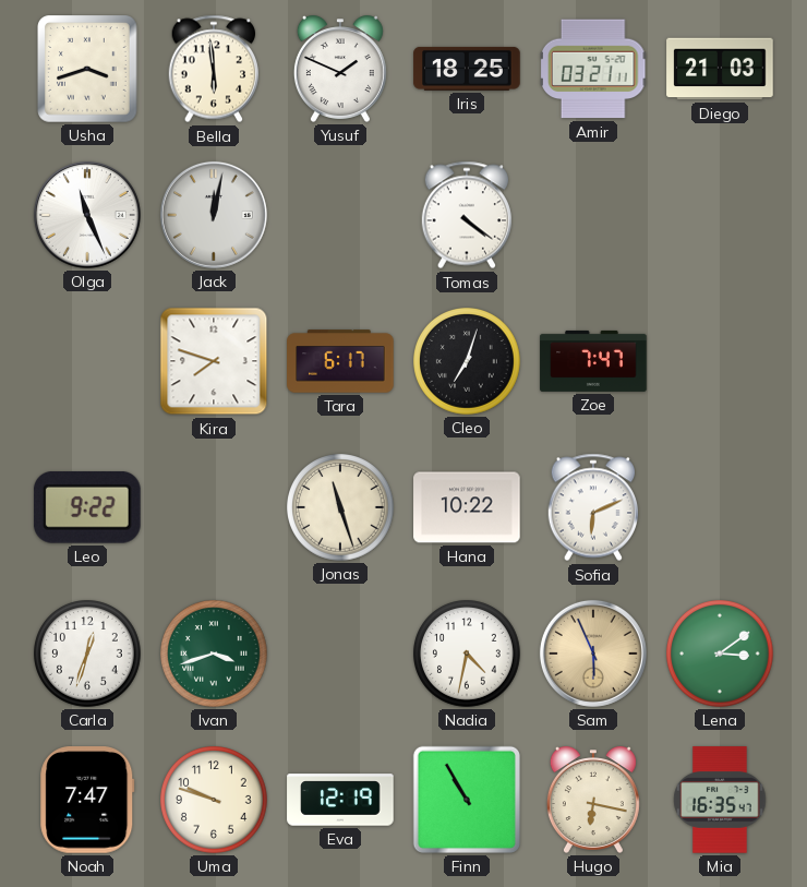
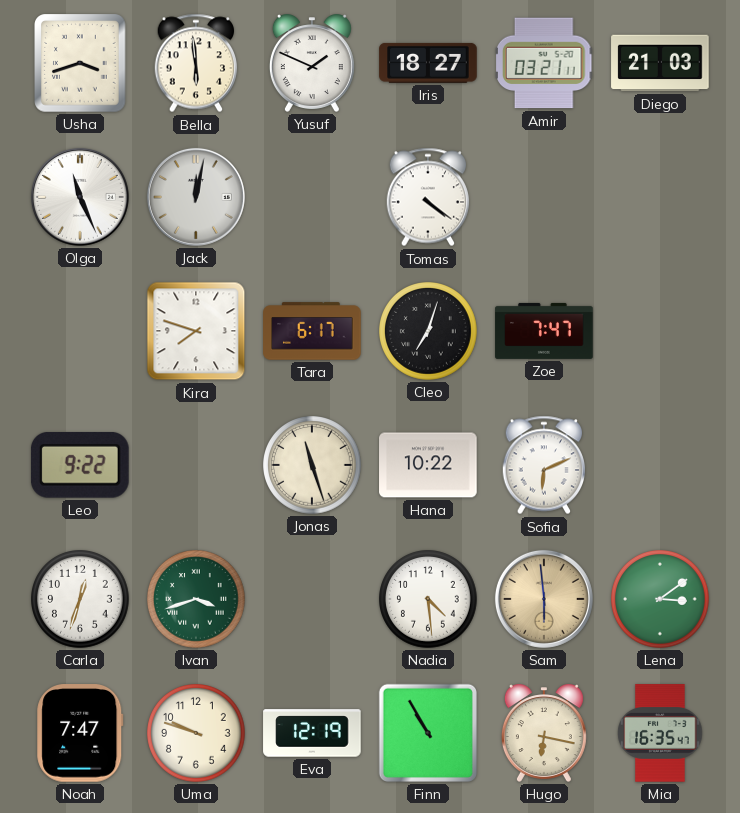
Iris: 18:25 -> 18:27
Nadia: 4:32 -> 4:29
Sam: 5:56 -> 5:59
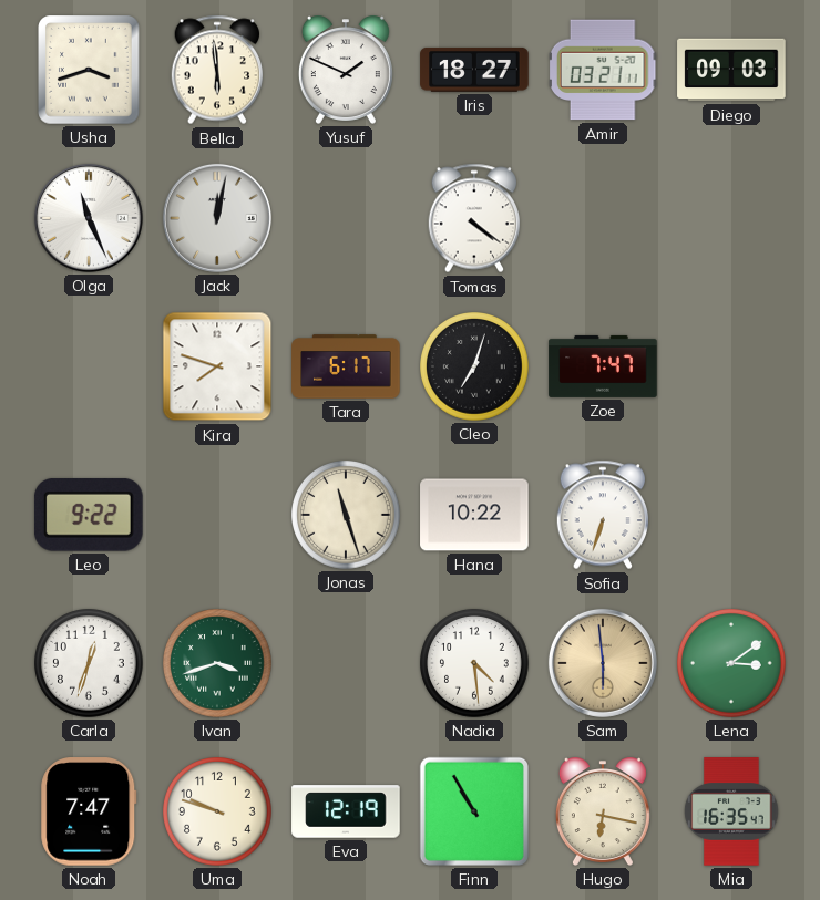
Diego: 21:03 -> 09:03
Sofia: 6:11 -> 6:33
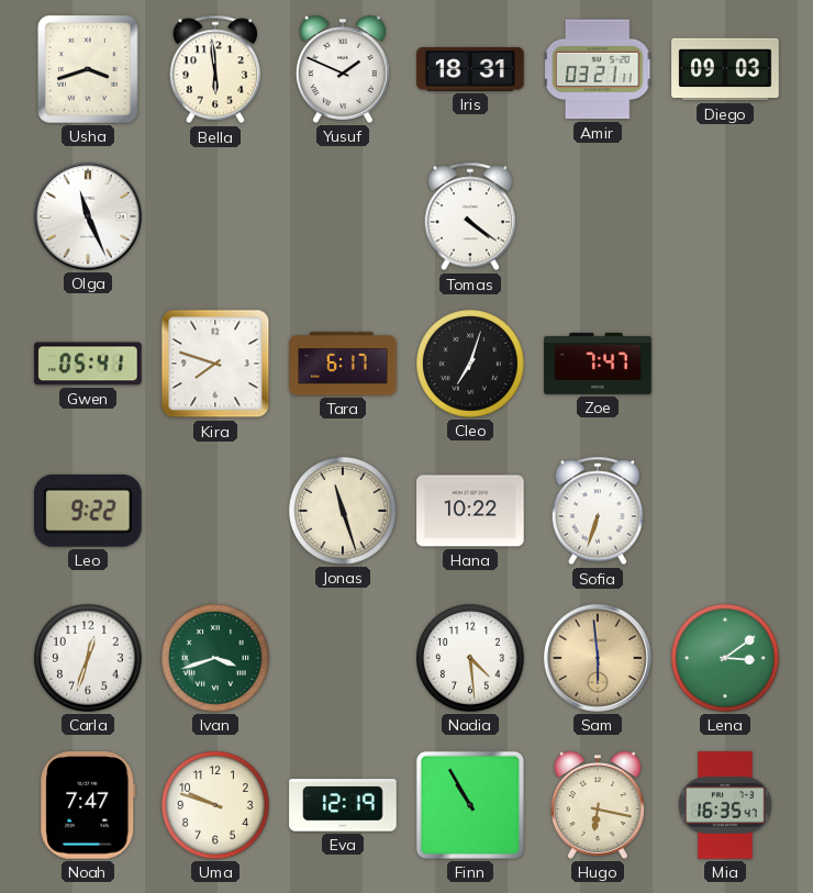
Iris: 18:27 -> 18:31
Jack: 12:02 -> none
Gwen: none -> 05:41
